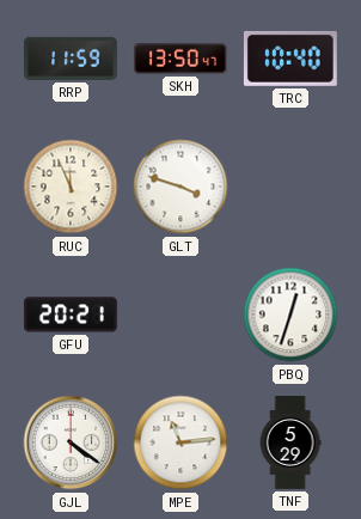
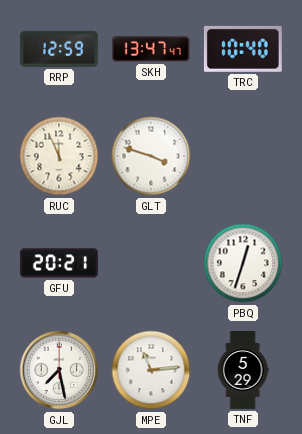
RRP: 11:59 -> 12:59
SKH: 13:50 -> 13:47
GJL: 4:21 -> 7:28
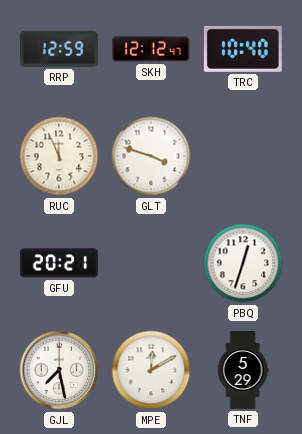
SKH: 13:47 -> 12:12
MPE: 11:14 -> 12:10
